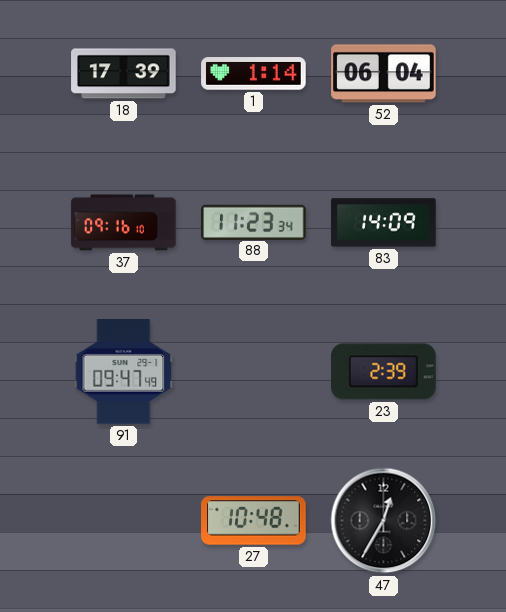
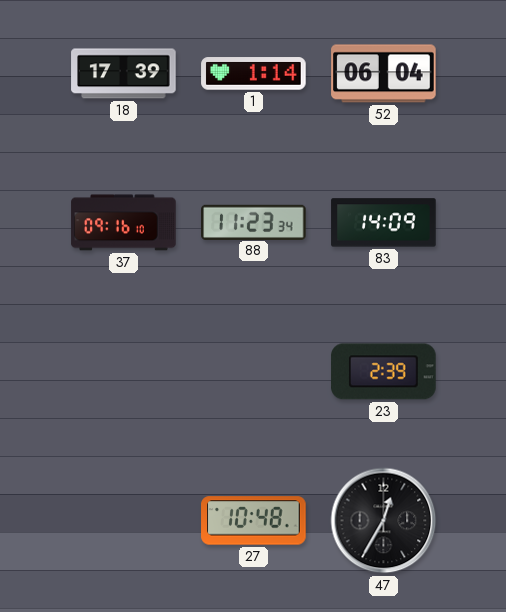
91: 09:47 -> none
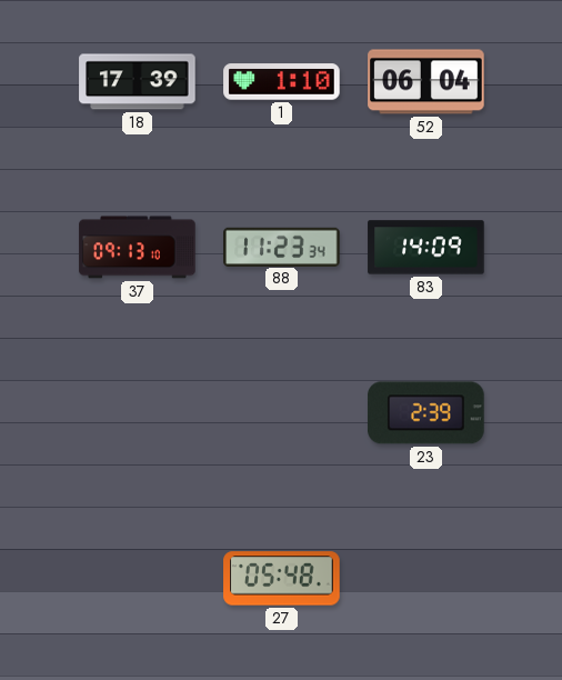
1: 1:14 -> 1:10
37: 09:16 -> 09:13
27: 10:48 -> 05:48
47: 12:35 -> none
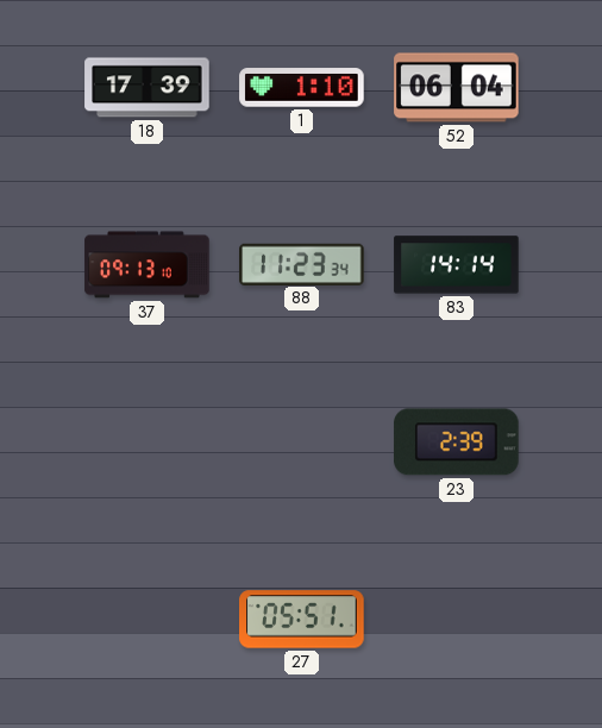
83: 14:09 -> 14:14
27: 05:48 -> 05:51
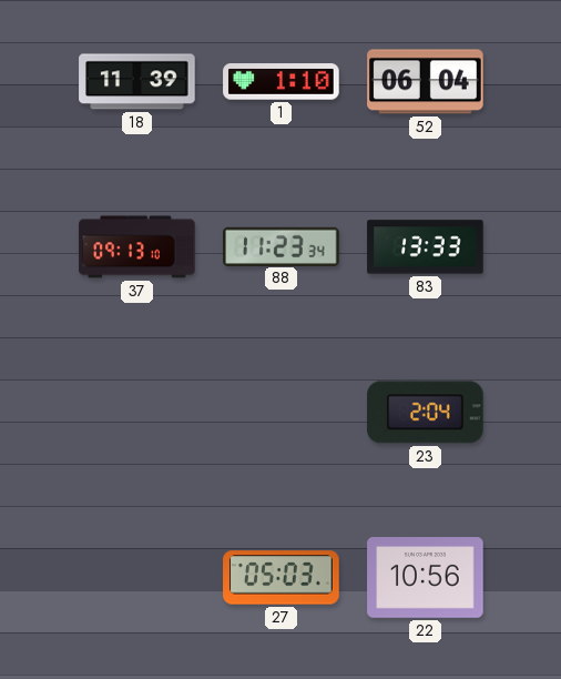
18: 17:39 -> 11:39
83: 14:14 -> 13:33
23: 2:39 -> 2:04
27: 05:51 -> 05:03
22: none -> 10:56
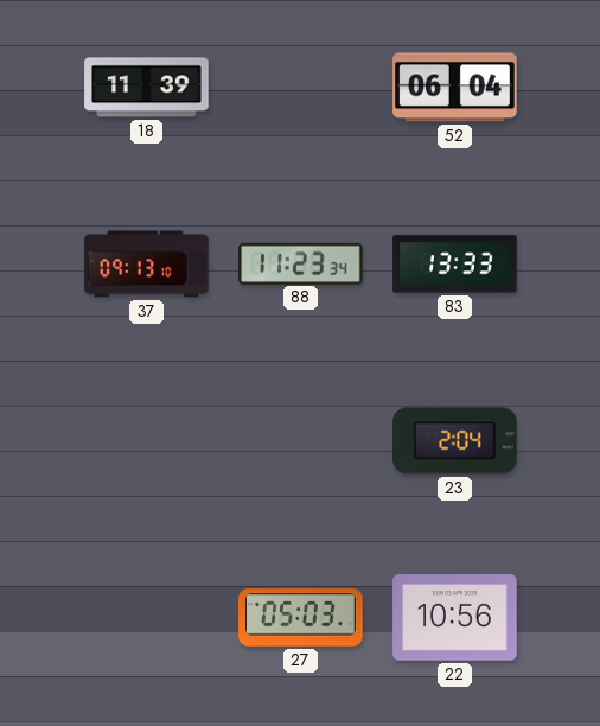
1: 1:10 -> none
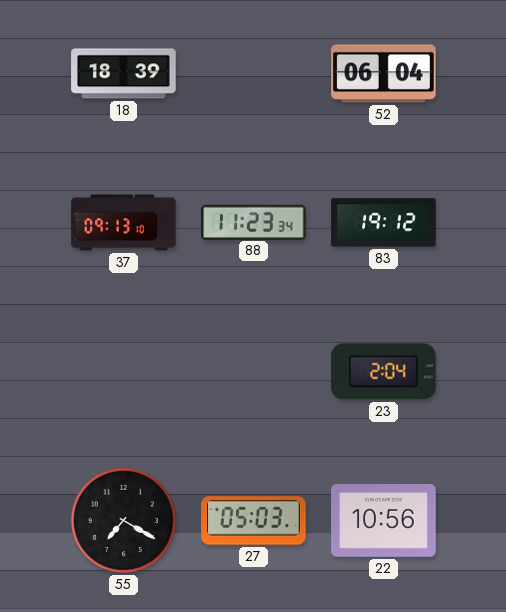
18: 11:39 -> 18:39
83: 13:33 -> 19:12
55: none -> 7:20
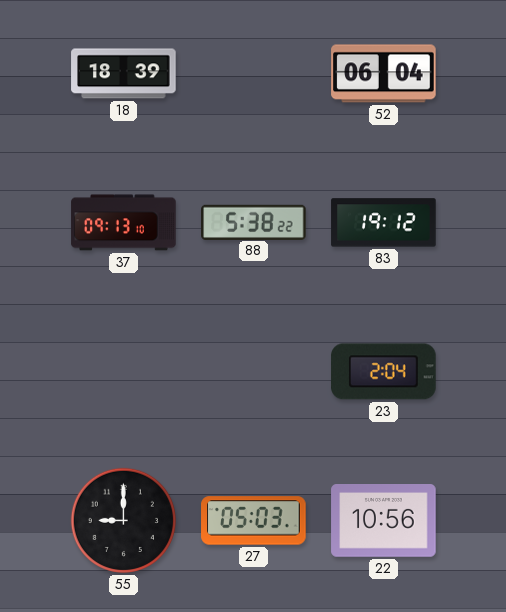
88: 11:23 -> 5:38
55: 7:20 -> 9:00
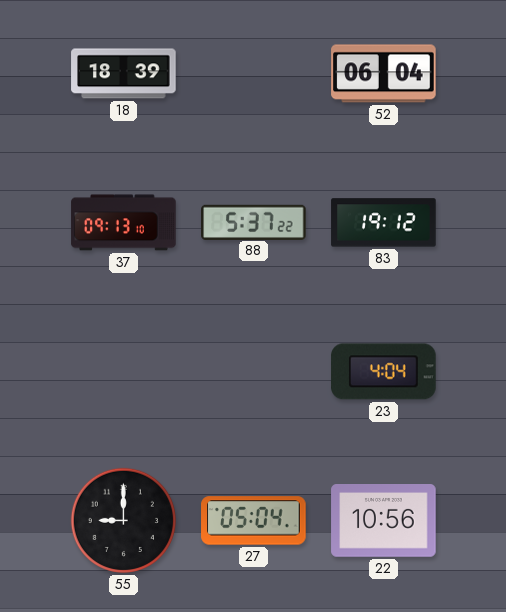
88: 5:38 -> 5:37
23: 2:04 -> 4:04
27: 05:03 -> 05:04
